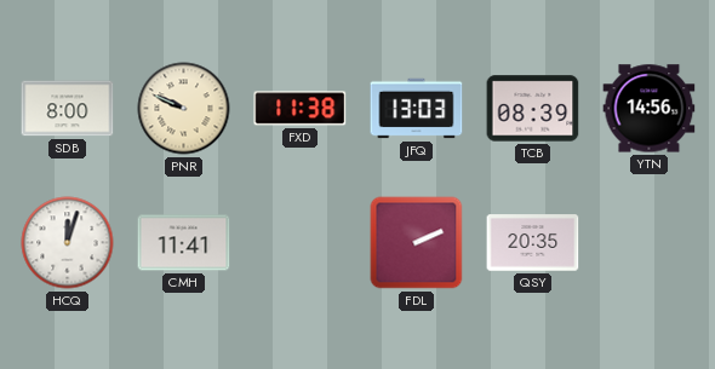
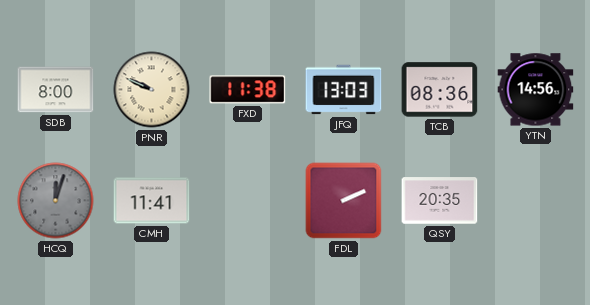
TCB: 08:39 -> 08:36
HCQ dial: white -> grey
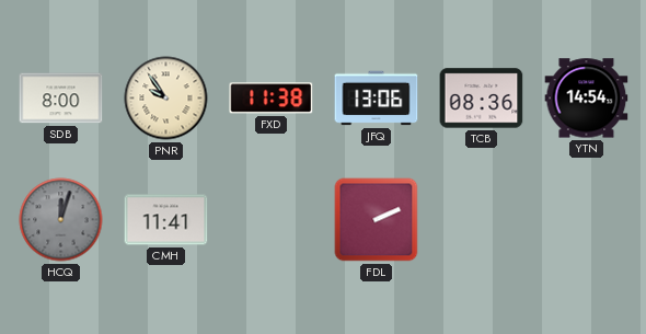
PNR: 9:49 -> 9:54
JFQ: 13:03 -> 13:06
YTN: 14:56 -> 14:54
QSY: 20:35 -> none
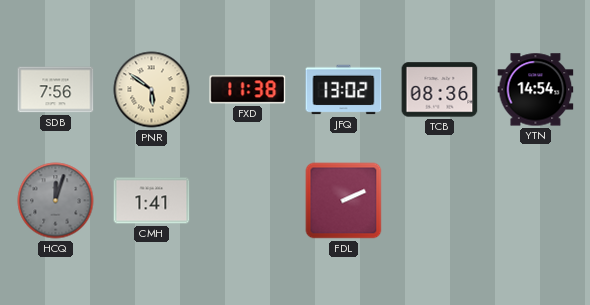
SDB: 8:00 -> 7:56
PNR: 9:54 -> 5:51
JFQ: 13:06 -> 13:02
CMH: 11:41 -> 1:41
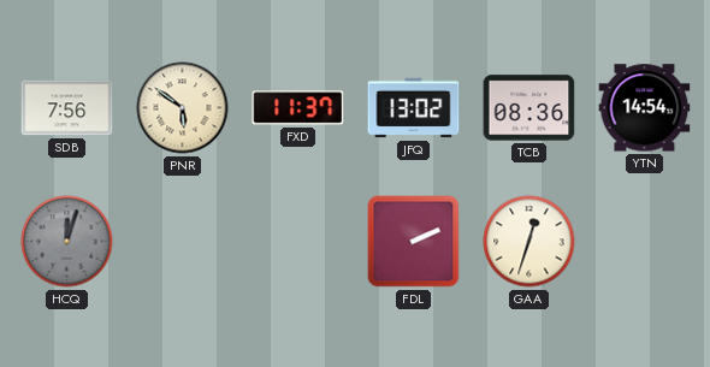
FXD: 11:38 -> 11:37
CMH: 1:41 -> none
GAA: none -> 12:33
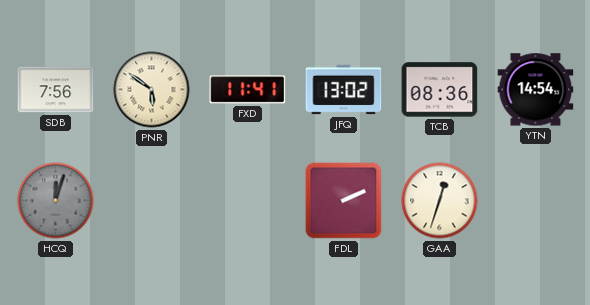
FXD: 11:37 -> 11:41
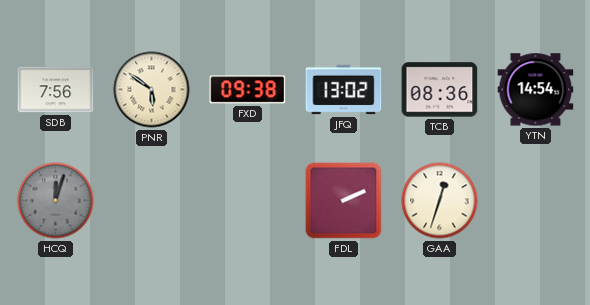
FXD: 11:41 -> 09:38
